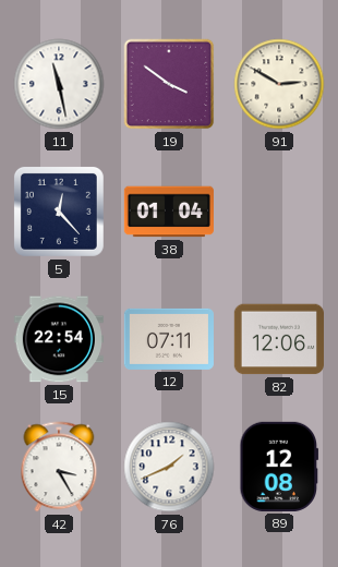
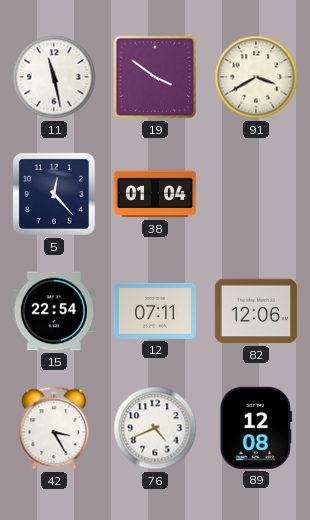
91: 2:50 -> 3:40
76: 1:41 -> 4:41
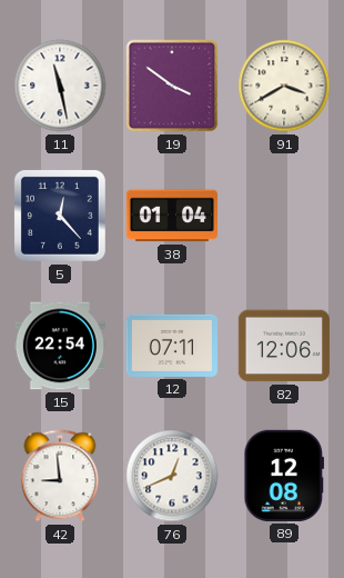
42: 3:25 -> 8:59
76: 4:41 -> 12:41
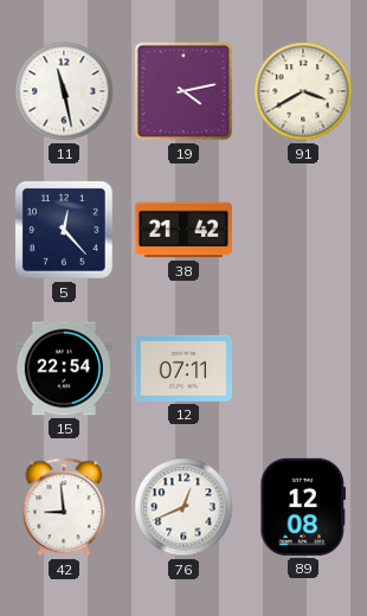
19: 3:51 -> 4:13
38: 01:04 -> 21:42
82: 12:06 -> none
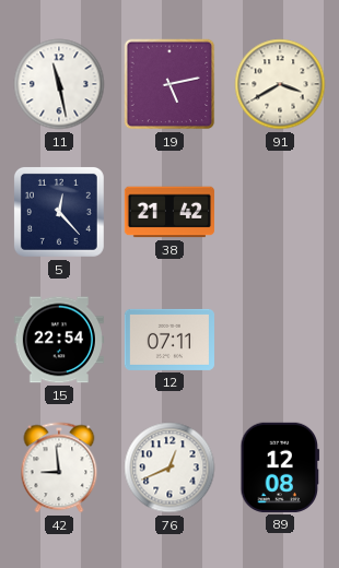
19: 4:13 -> 5:13
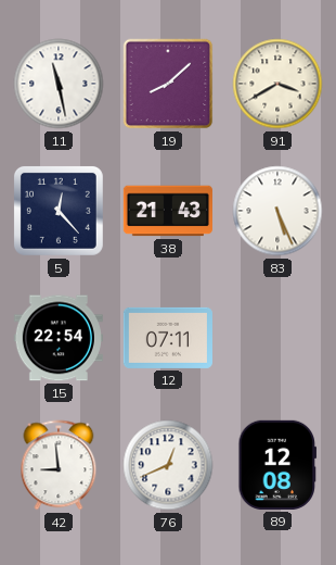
19: 5:13 -> 8:08
38: 21:42 -> 21:43
83: none -> 5:26
